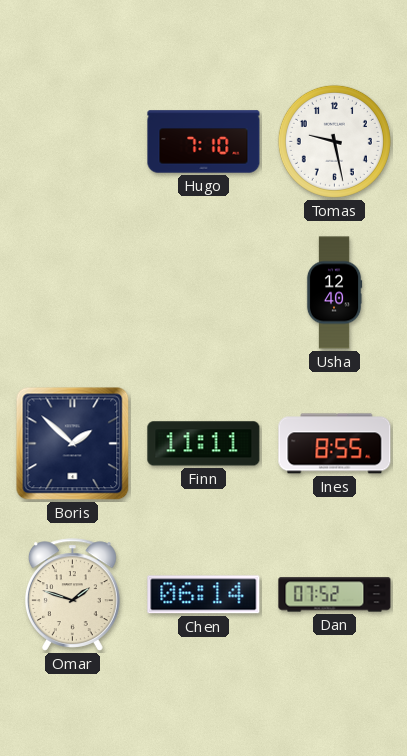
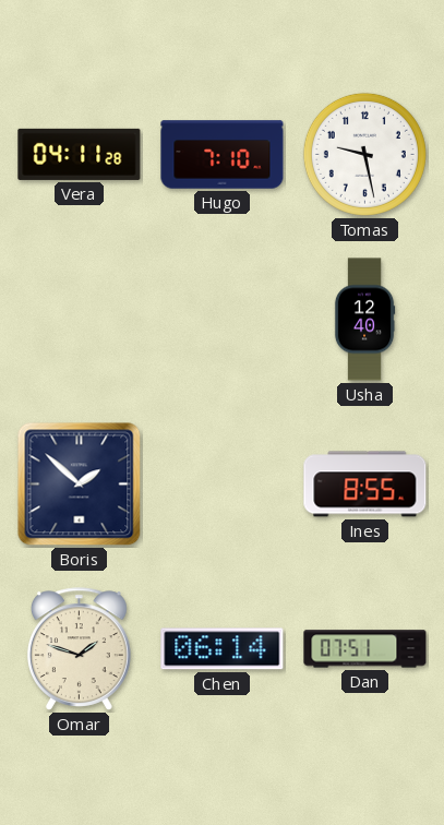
Vera: none -> 04:11
Finn: 11:11 -> none
Dan: 07:52 -> 07:51
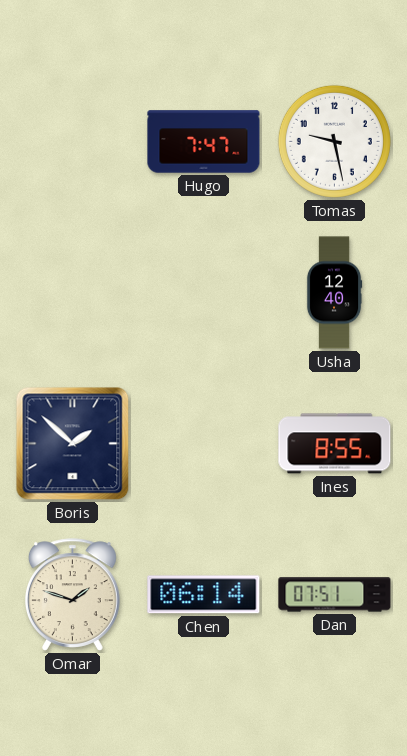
Vera: 04:11 -> none
Hugo: 7:10 -> 7:47
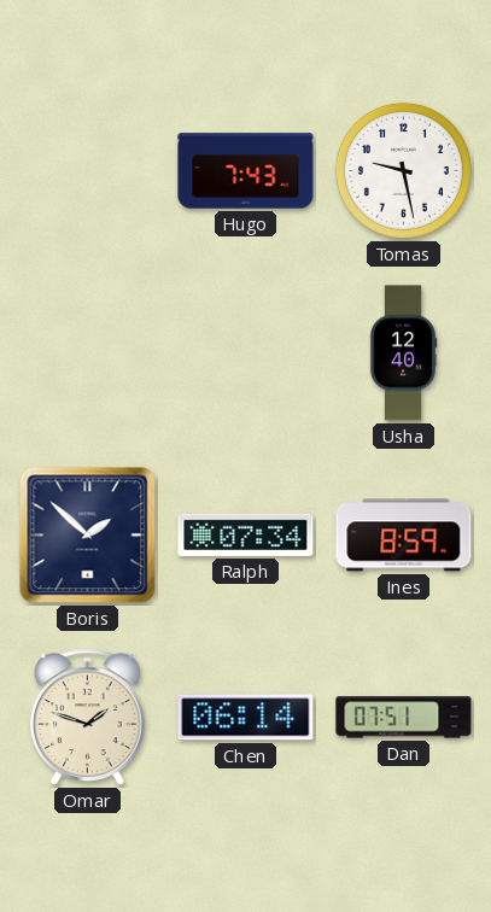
Hugo: 7:47 -> 7:43
Ralph: none -> 07:34
Ines: 8:55 -> 8:59
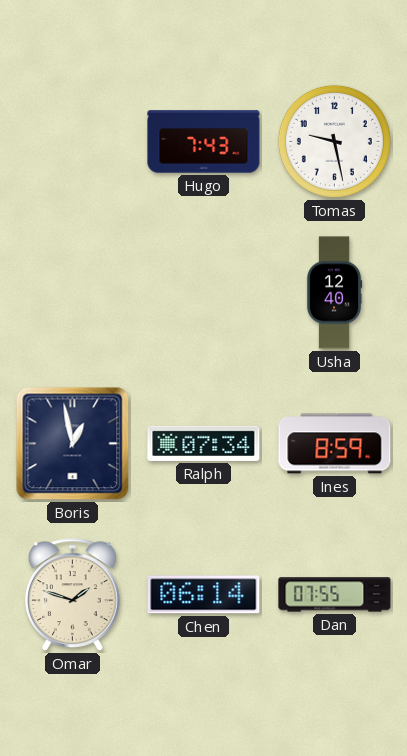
Boris: 1:52 -> 12:58
Dan: 07:51 -> 07:55
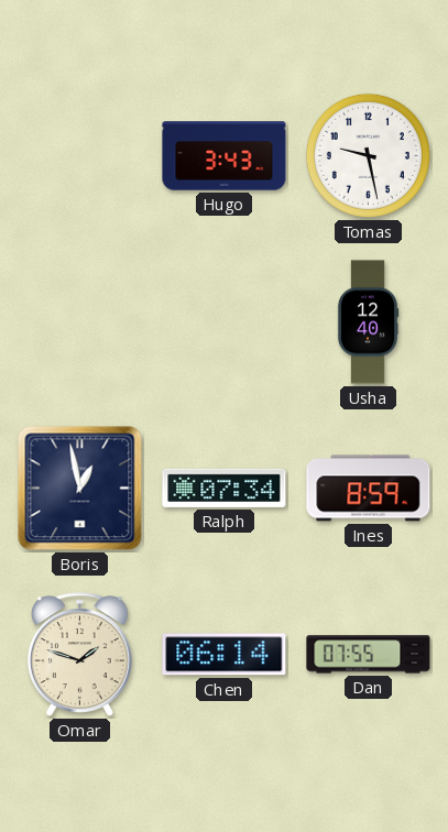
Hugo: 7:43 -> 3:43
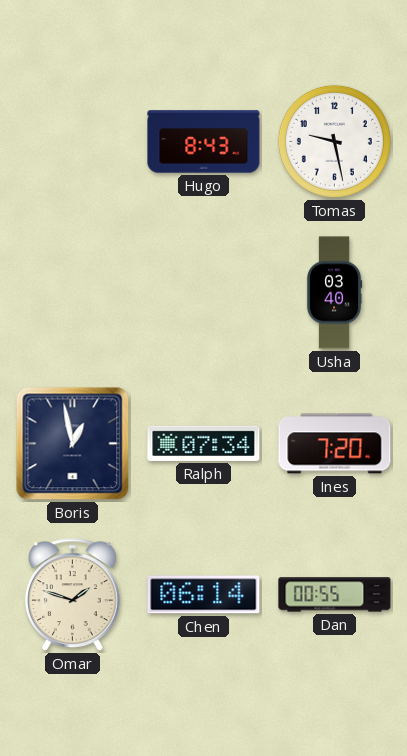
Hugo: 3:43 -> 8:43
Usha: 12:40 -> 03:40
Ines: 8:59 -> 7:20
Dan: 07:55 -> 00:55
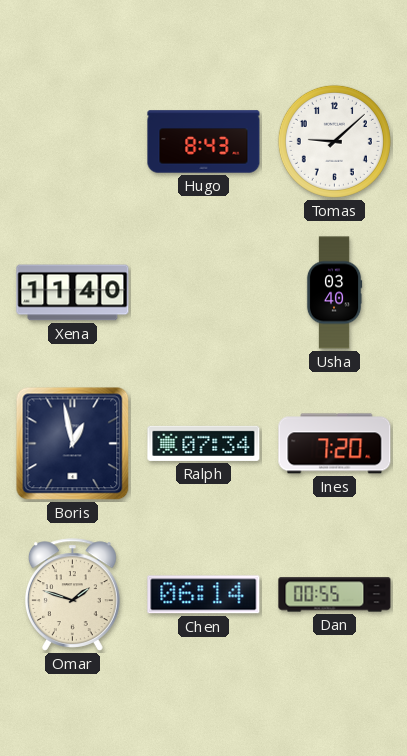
Tomas: 9:28 -> 9:08
Xena: none -> 11:40
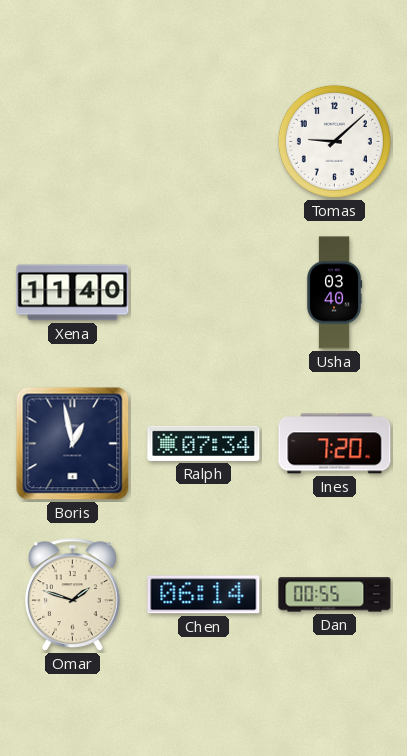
Hugo: 8:43 -> none
